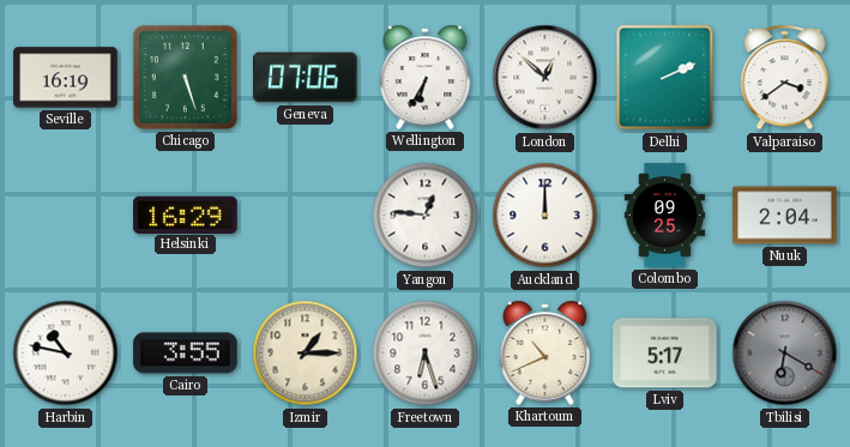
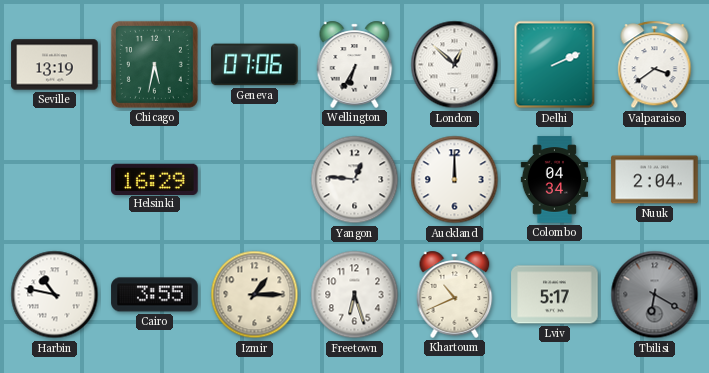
Seville: 16:19 -> 13:19
Chicago: 5:27 -> 5:32
Colombo: 09:25 -> 04:34
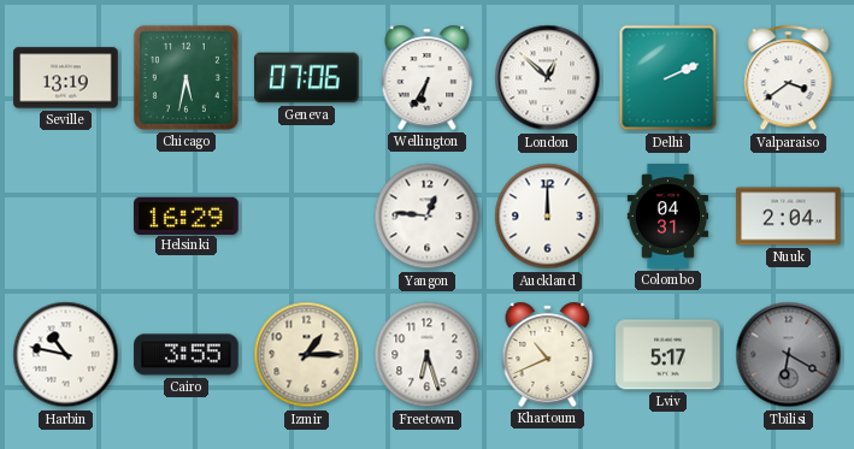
Colombo: 04:34 -> 04:31
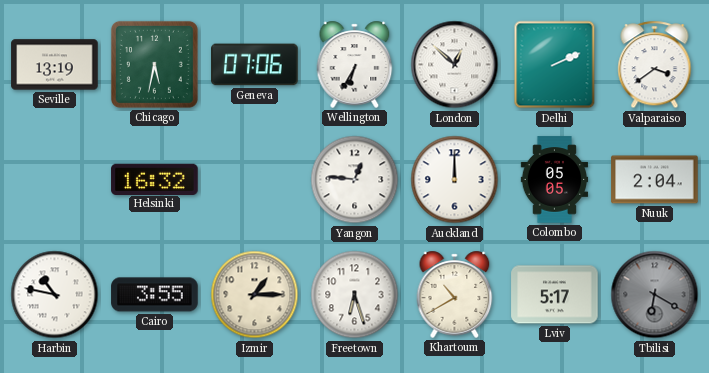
Helsinki: 16:29 -> 16:32
Colombo: 04:31 -> 05:05
Khartoum: 10:41 -> 10:40
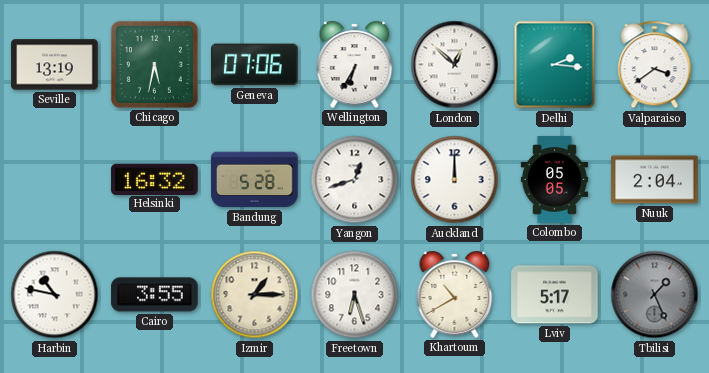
Delhi: 2:11 -> 2:16
Bandung: none -> 5:28
Yangon: 12:46 -> 12:42
Tbilisi: 6:20 -> 1:26
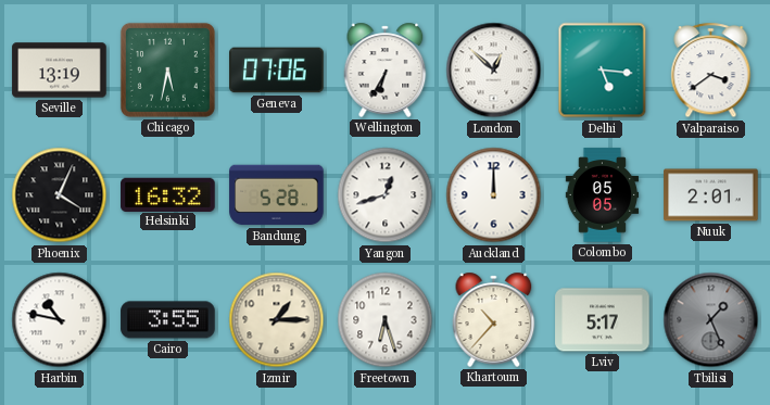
Delhi: 2:16 -> 5:16
Phoenix: none -> 4:04
Nuuk: 2:04 -> 2:01
Khartoum: 10:40 -> 10:37
